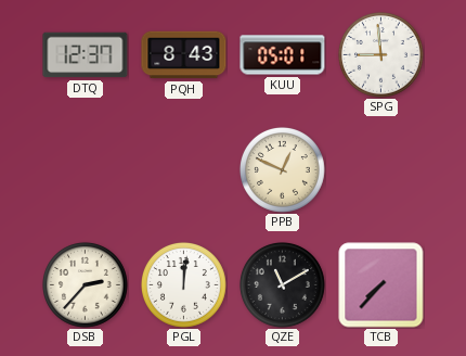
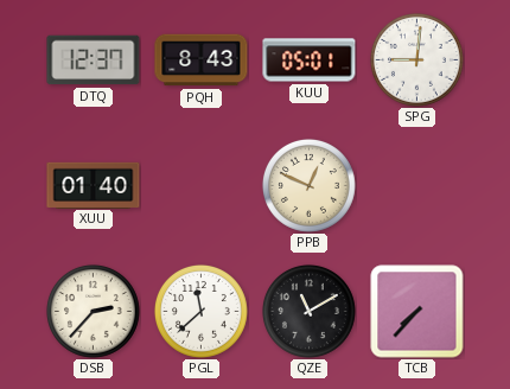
SPG: 8:59 -> 9:01
XUU: none -> 01:40
PGL: 12:01 -> 11:38
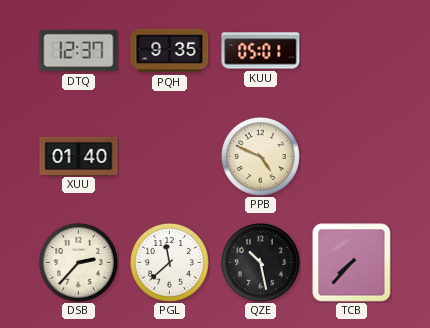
PQH: 8:43 -> 9:35
SPG: 9:01 -> none
PPB: 12:49 -> 4:49
QZE: 11:10 -> 10:28
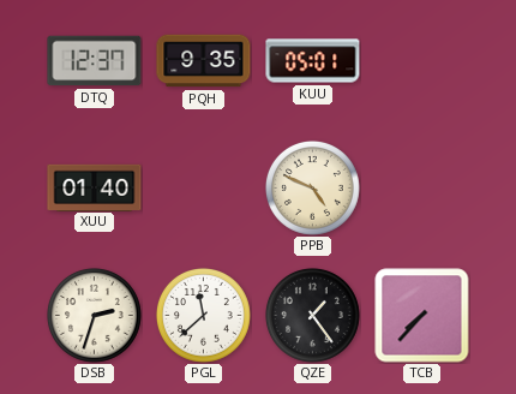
DSB: 2:37 -> 2:33
QZE: 10:28 -> 1:24
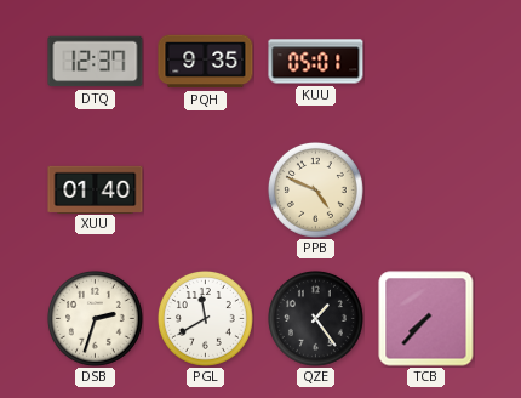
PGL: 11:38 -> 11:40
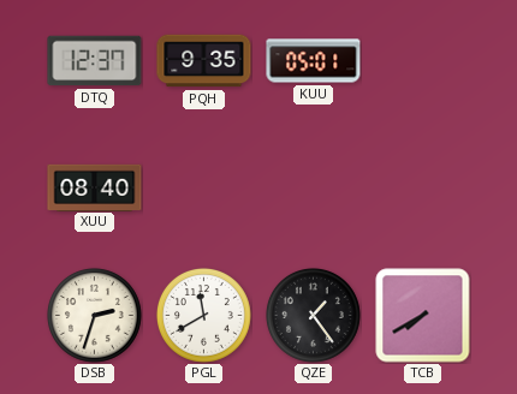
XUU: 01:40 -> 08:40
PPB: 4:49 -> none
TCB: 7:37 -> 7:40
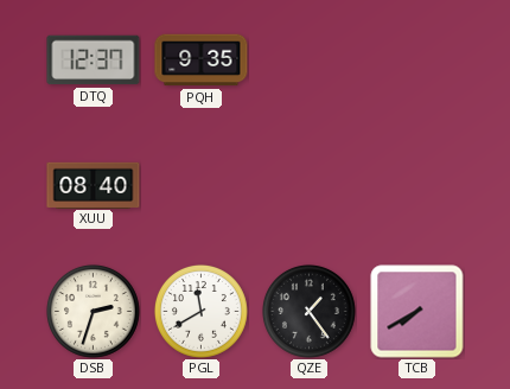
KUU: 05:01 -> none
